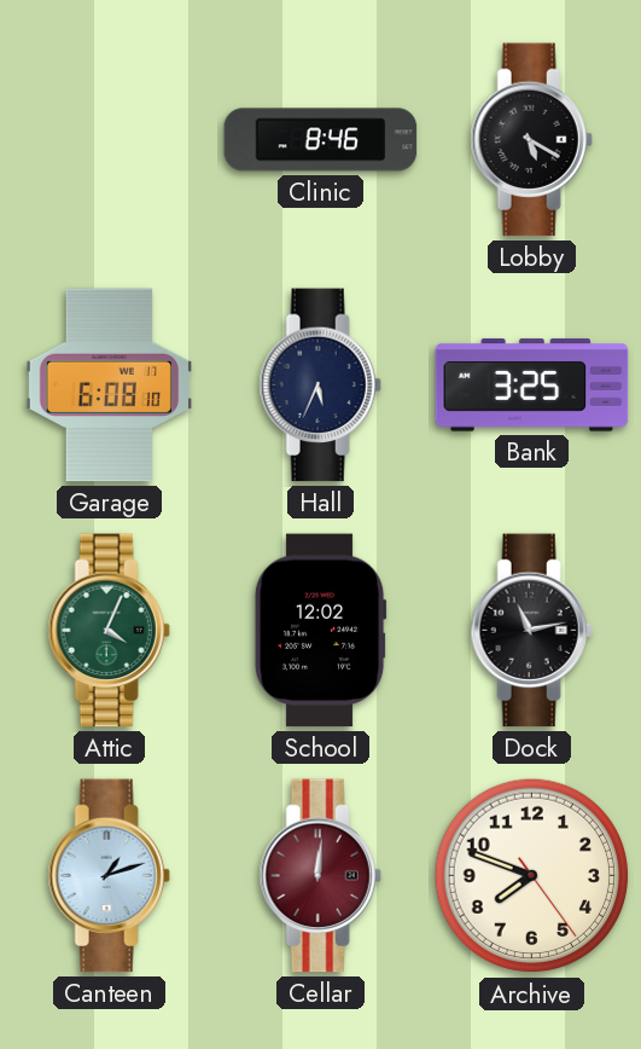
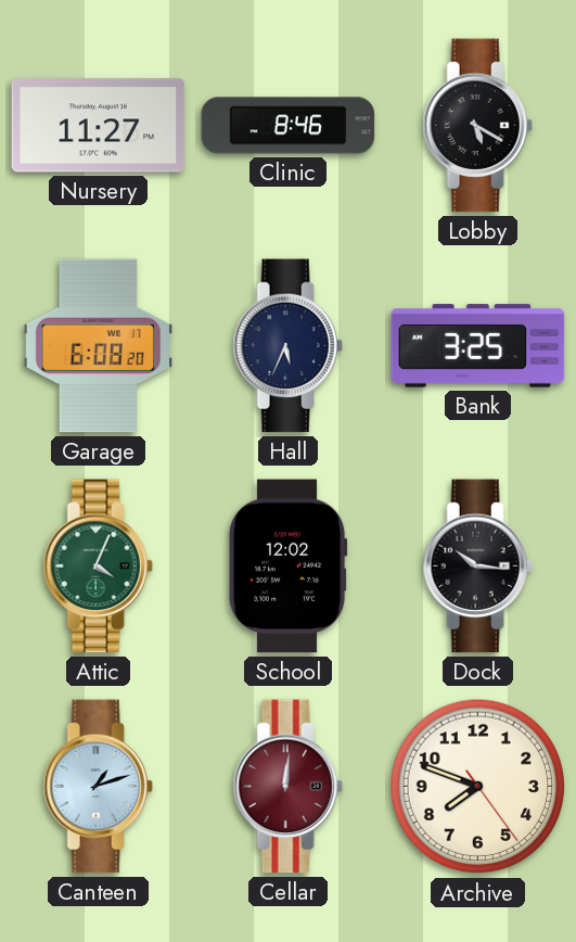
Nursery: none -> 11:27
Garage: 6:08:10 -> 6:08:20
Dock: 11:13 -> 10:16
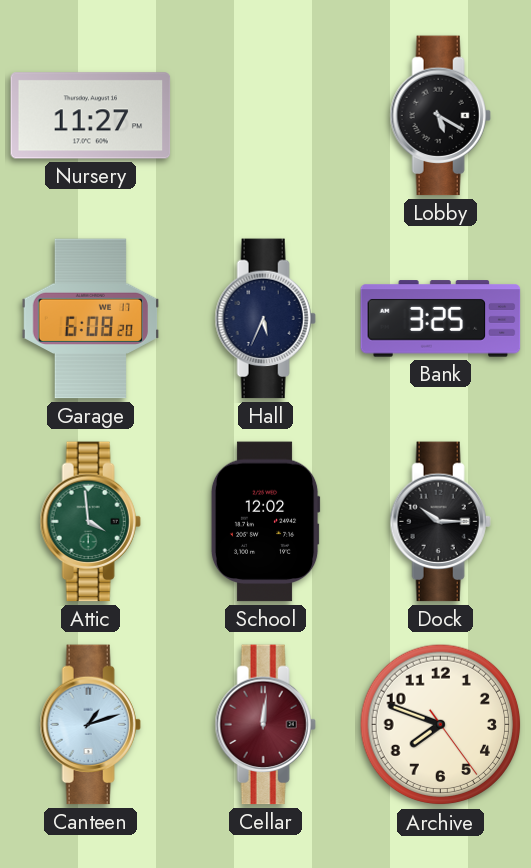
Clinic: 8:46 -> none
Attic: 4:04 -> 3:59
Dock: 10:16 -> 10:15
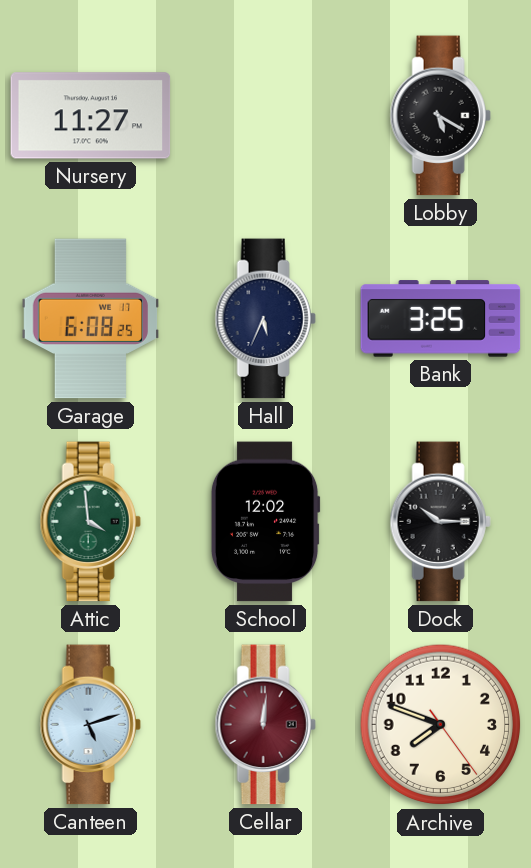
Garage: 6:08:20 -> 6:08:25
Canteen: 1:12 -> 5:12
